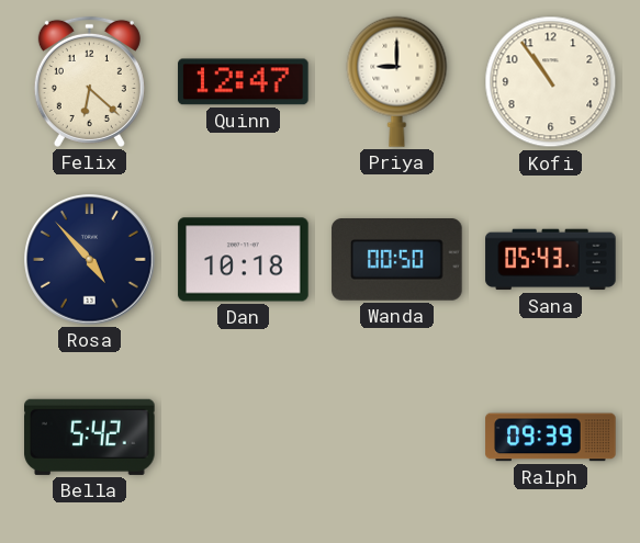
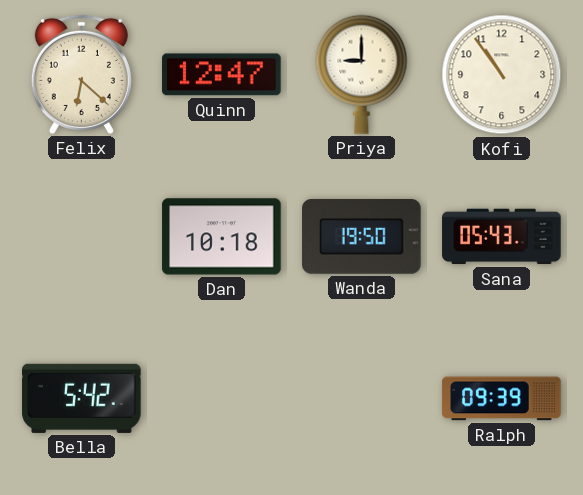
Rosa: 4:53 -> none
Wanda: 00:50 -> 19:50
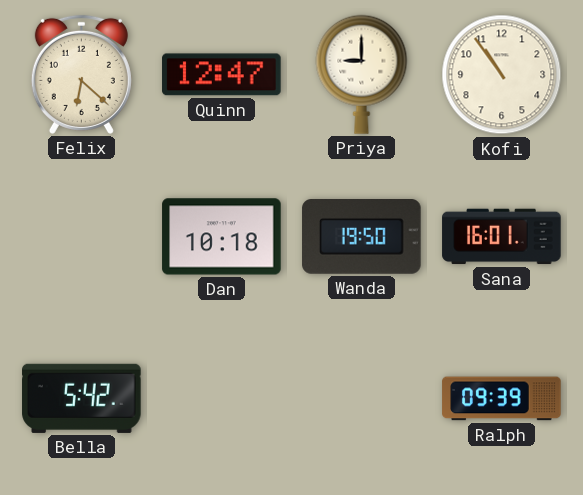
Sana: 05:43 -> 16:01
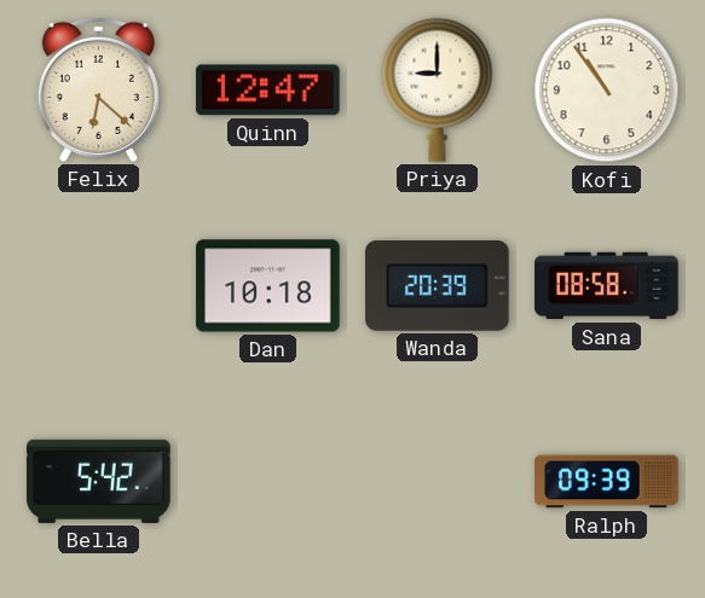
Wanda: 19:50 -> 20:39
Sana: 16:01 -> 08:58
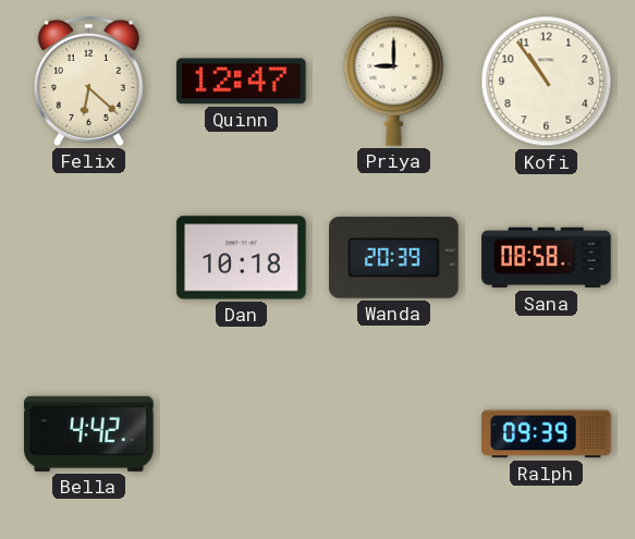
Bella: 5:42 -> 4:42
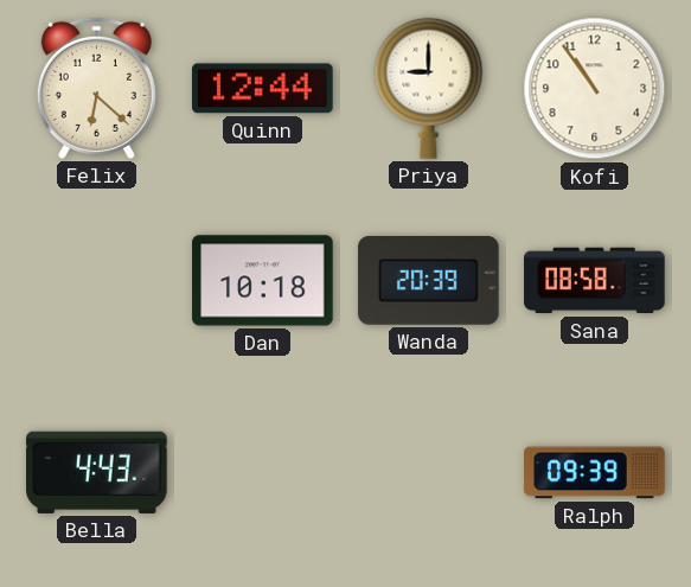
Quinn: 12:47 -> 12:44
Bella: 4:42 -> 4:43
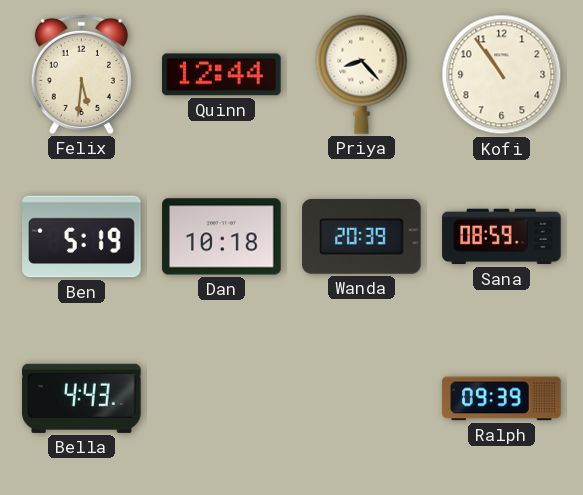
Felix: 6:22 -> 5:31
Priya: 9:00 -> 8:23
Ben: none -> 5:19
Sana: 08:58 -> 08:59
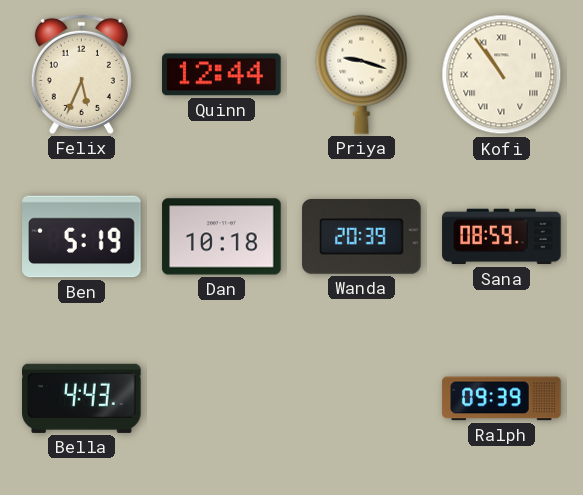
Felix: 5:31 -> 5:34
Priya: 8:23 -> 9:18
Kofi numerals: Arabic -> Roman
